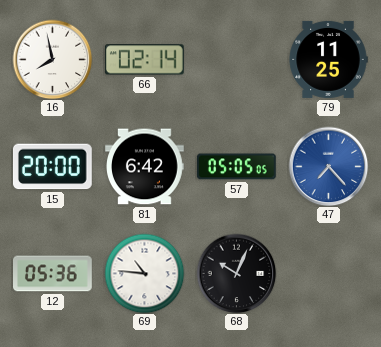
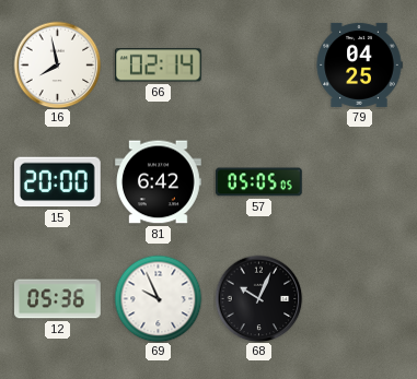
79: 11:25 -> 04:25
47: 7:23 -> none
69: 10:46 -> 9:56
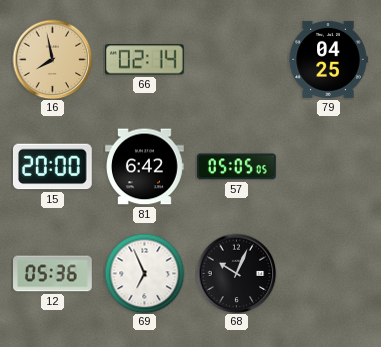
16 dial: white -> champagne
69: 9:56 -> 6:56
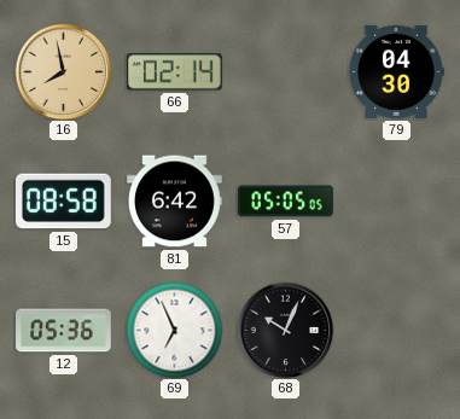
79: 04:25 -> 04:30
15: 20:00 -> 08:58
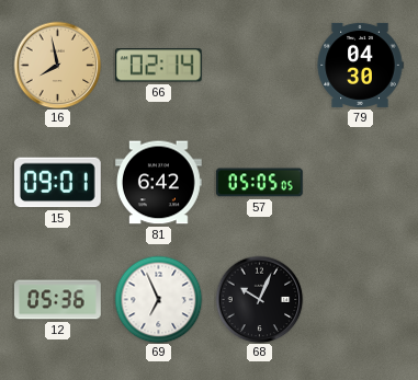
15: 08:58 -> 09:01
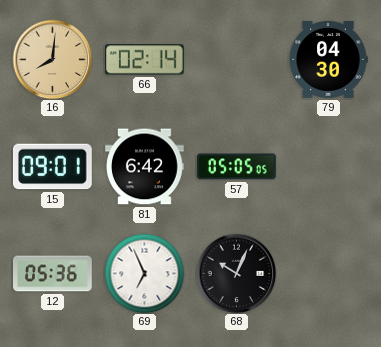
16: 7:58 -> 8:01
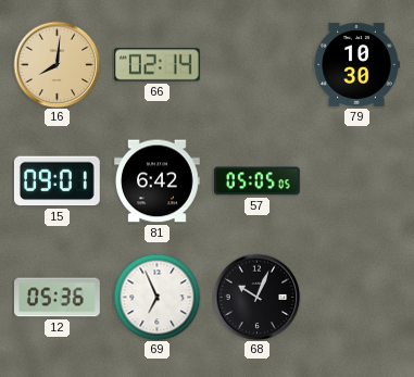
79: 04:30 -> 10:30
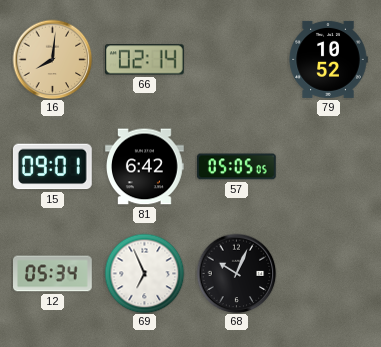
79: 10:30 -> 10:52
12: 05:36 -> 05:34
